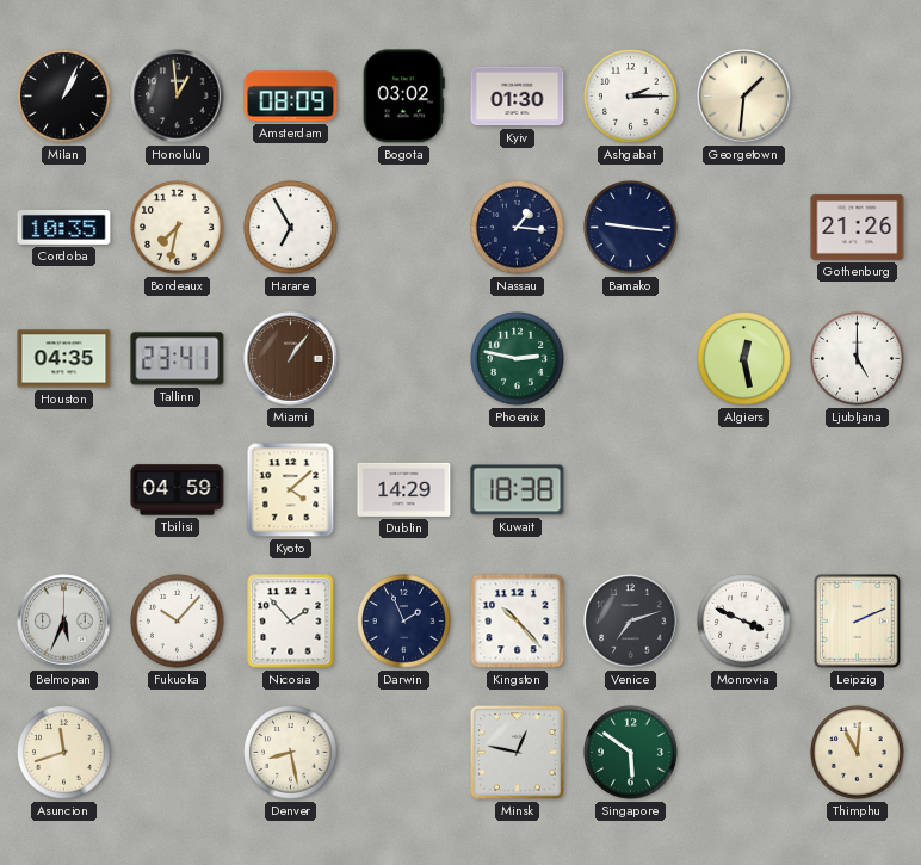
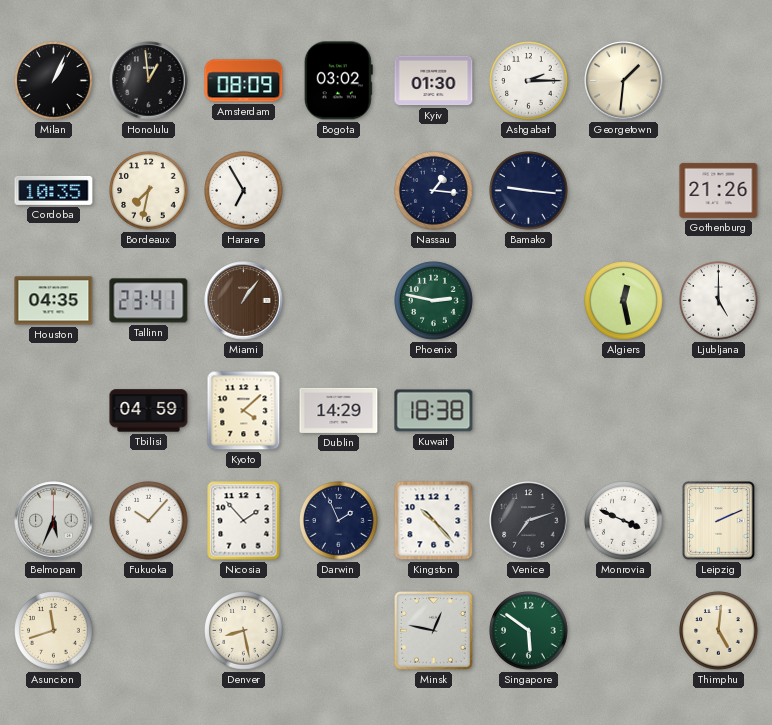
Thimphu: 11:01 -> 5:01
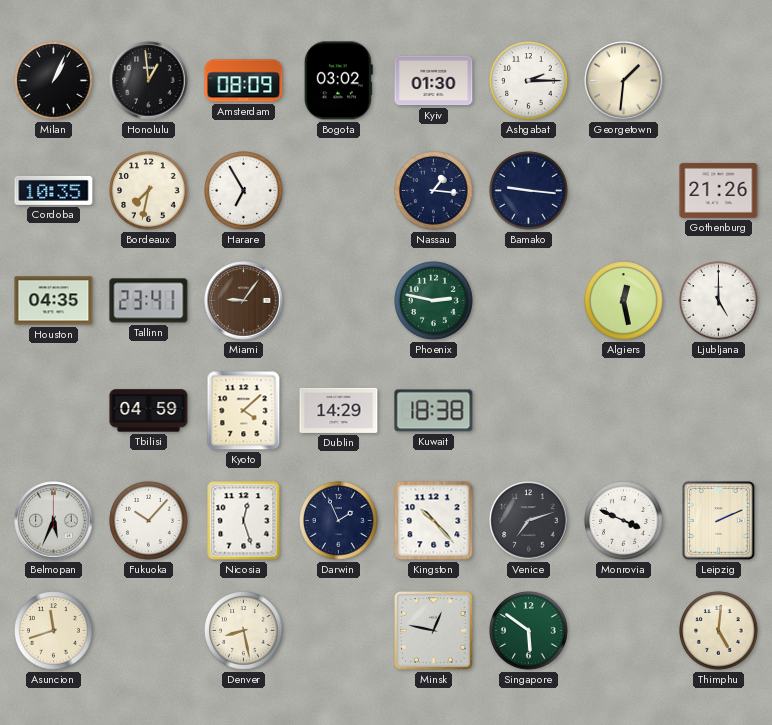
Miami: 1:06 -> 9:06
Nicosia: 1:53 -> 12:27
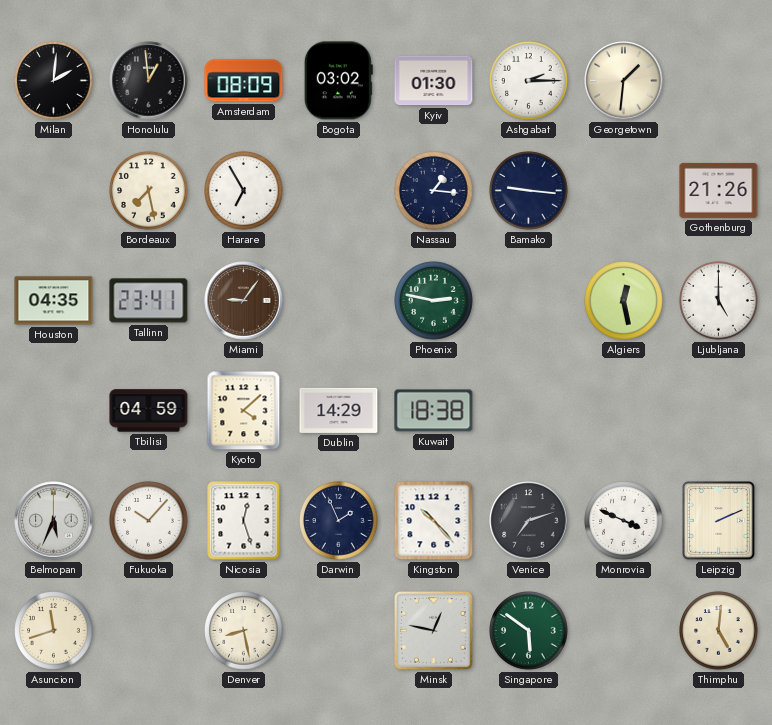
Milan: 1:04 -> 2:01
Cordoba: 10:35 -> none
Bordeaux: 7:32 -> 7:28
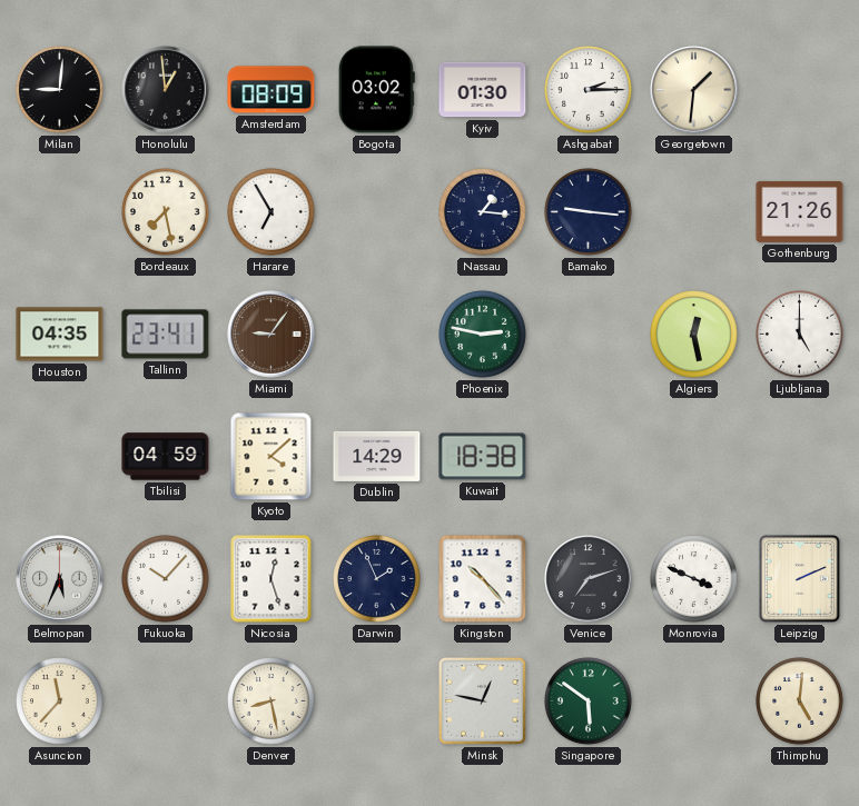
Milan: 2:01 -> 9:01
Asuncion: 11:42 -> 11:37
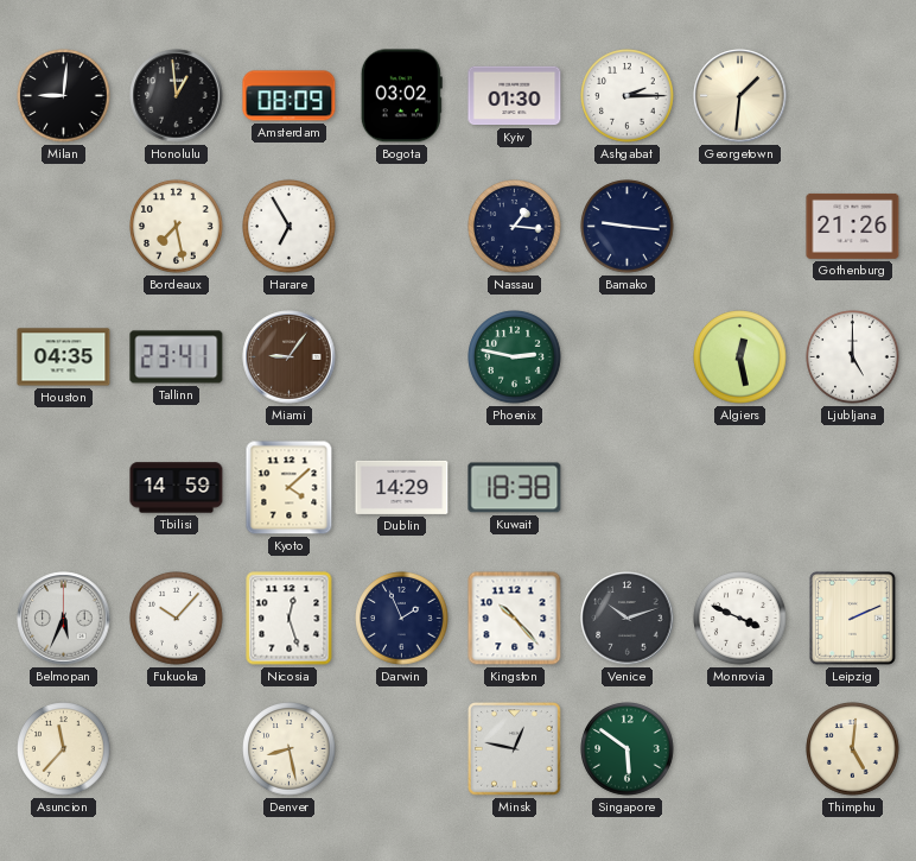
Tbilisi: 04:59 -> 14:59
Venice: 7:12 -> 10:12
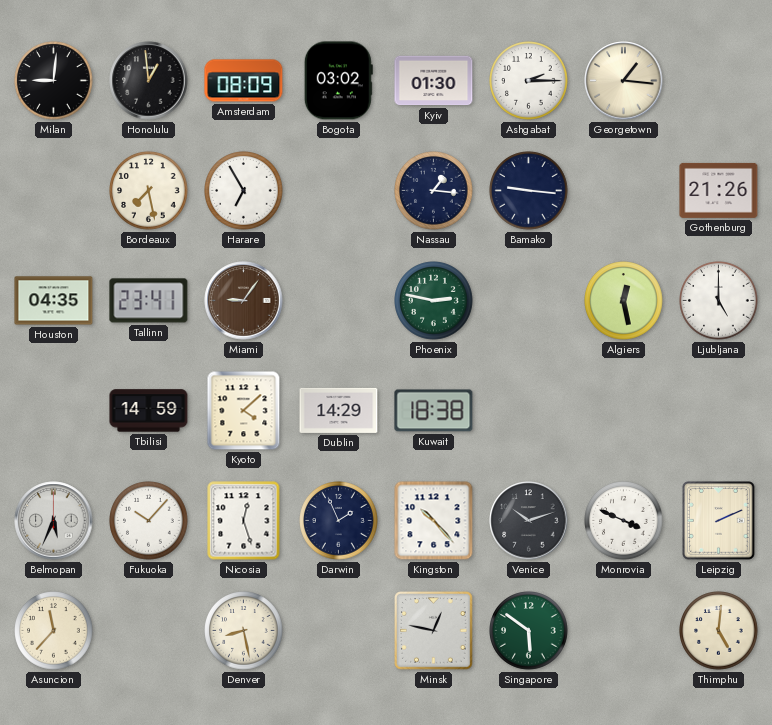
Georgetown: 1:31 -> 1:16
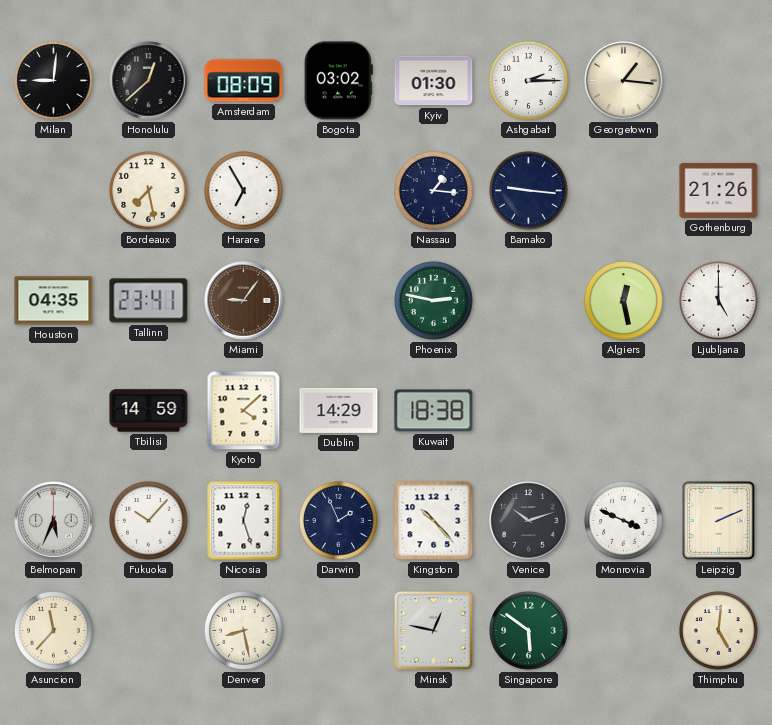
Honolulu: 12:59 -> 12:38
